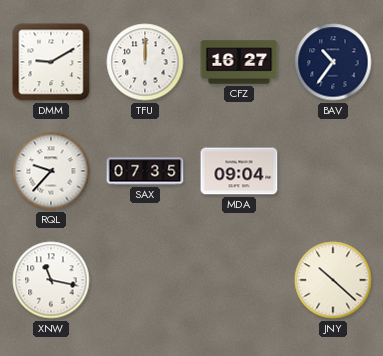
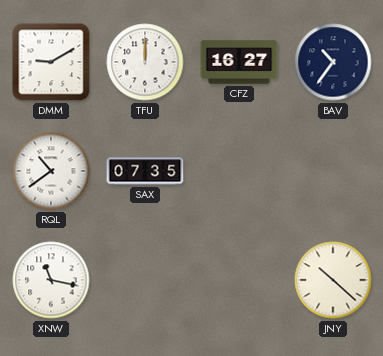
RQL: 9:37 -> 10:39
MDA: 09:04 -> none
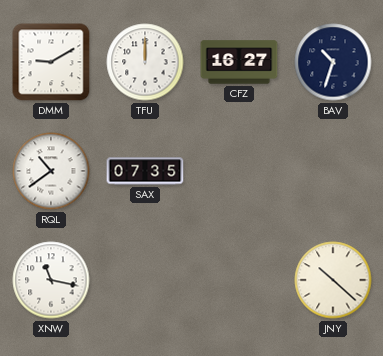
BAV: 10:36 -> 10:33
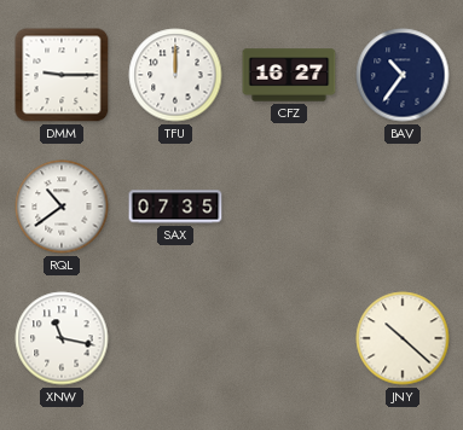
DMM: 9:10 -> 9:15
BAV: 10:33 -> 10:36
